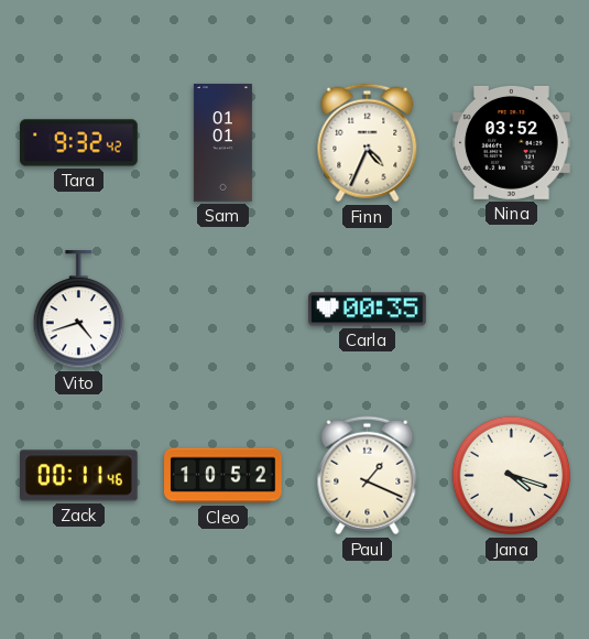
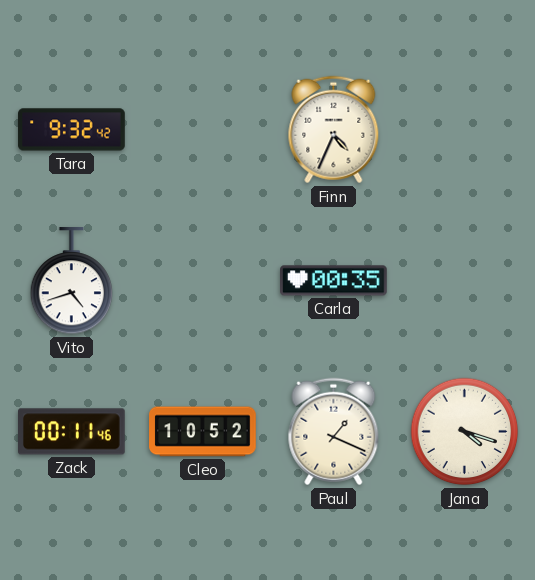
Sam: 01:01 -> none
Nina: 03:52 -> none
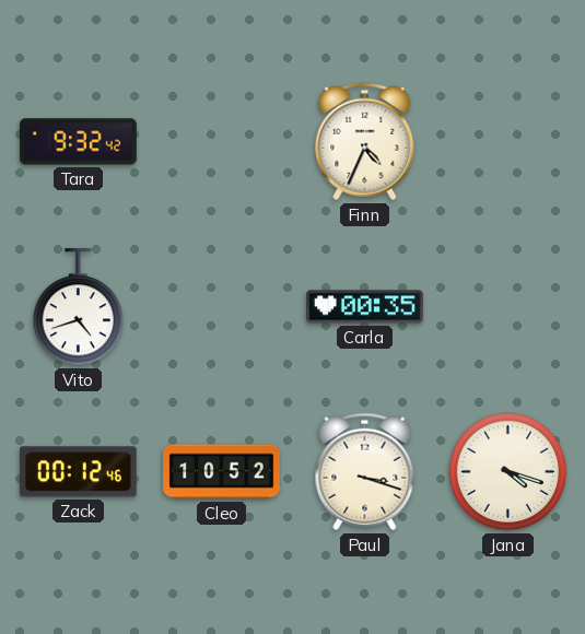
Zack: 00:11 -> 00:12
Paul: 1:19 -> 3:18
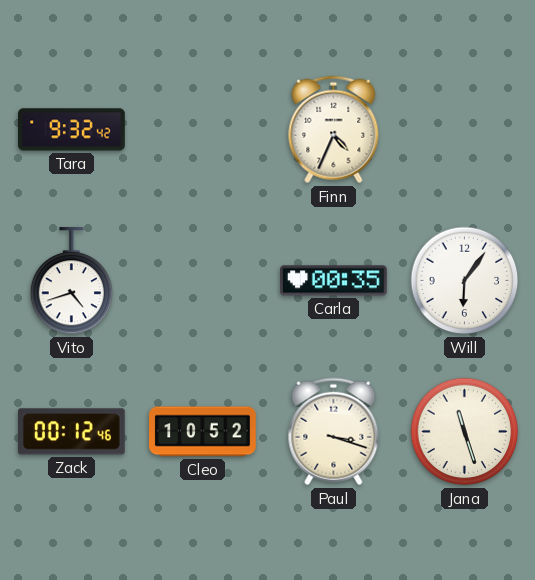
Will: none -> 6:06
Jana: 4:18 -> 11:27
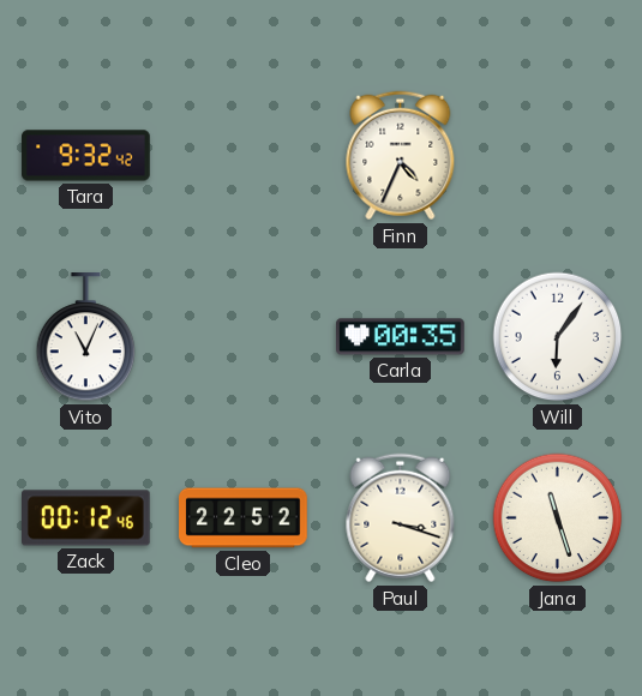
Vito: 4:42 -> 11:04
Cleo: 10:52 -> 22:52
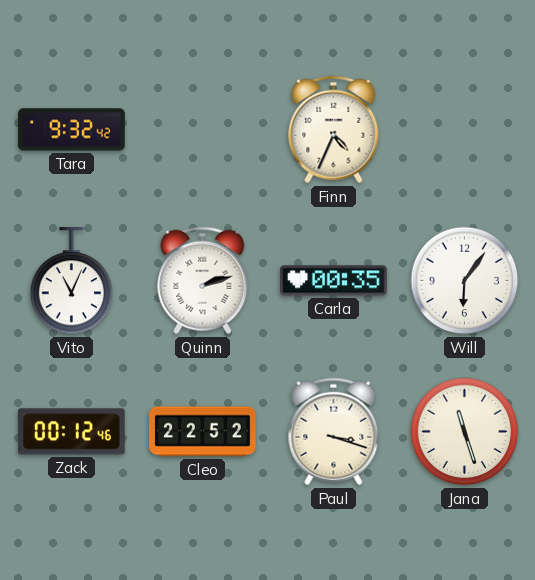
Quinn: none -> 2:12
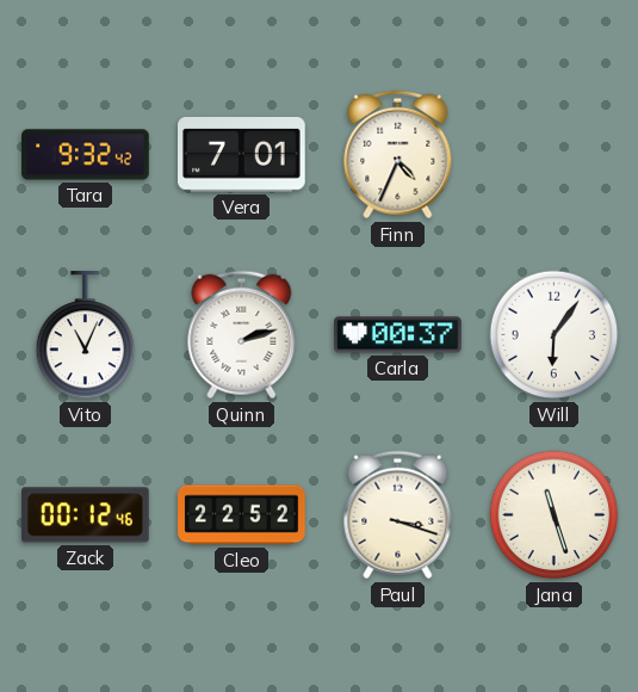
Vera: none -> 7:01
Carla: 00:35 -> 00:37
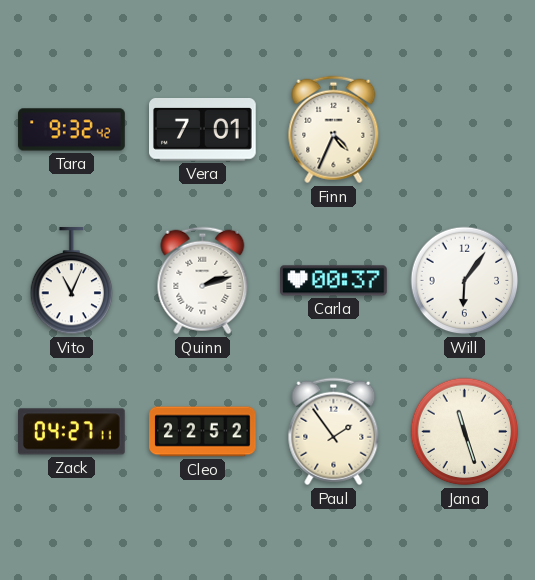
Zack: 00:12 -> 04:27
Paul: 3:18 -> 1:54
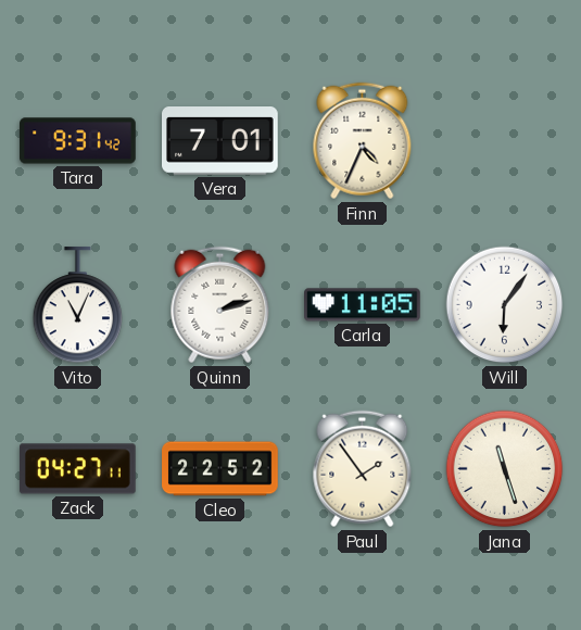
Tara: 9:32 -> 9:31
Carla: 00:37 -> 11:05
